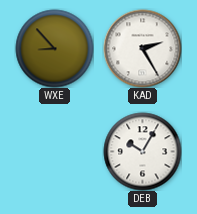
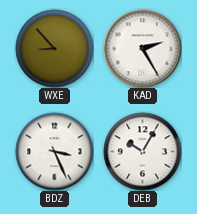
BDZ: none -> 3:26
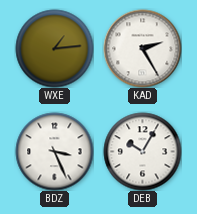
WXE: 8:53 -> 1:14
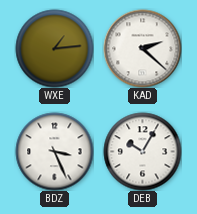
KAD: 2:25 -> 2:22
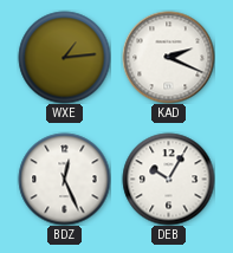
KAD: 2:22 -> 2:19
BDZ: 3:26 -> 12:26
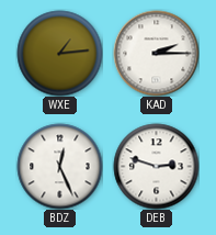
KAD: 2:19 -> 2:15
DEB: 10:05 -> 2:48
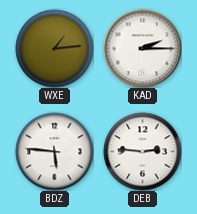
BDZ: 12:26 -> 5:46
DEB: 2:48 -> 2:46
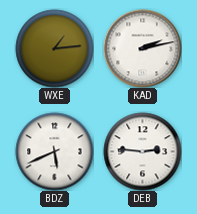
KAD: 2:15 -> 2:13
BDZ: 5:46 -> 5:41
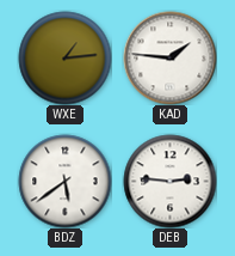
KAD: 2:13 -> 1:46
BDZ: 5:41 -> 5:39
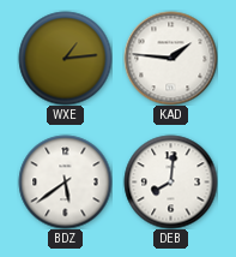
DEB: 2:46 -> 8:01
